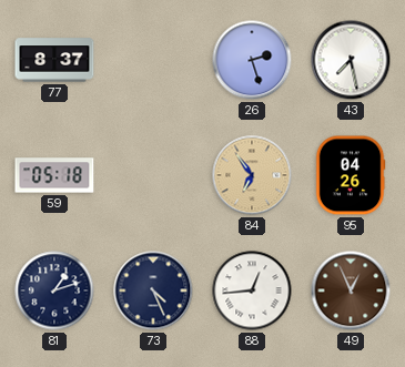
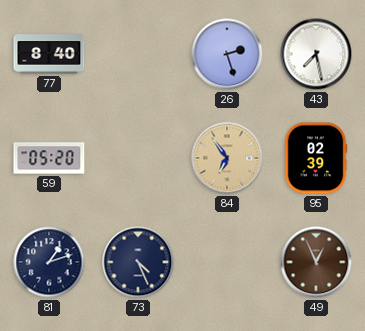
77: 8:37 -> 8:40
59: 05:18 -> 05:20
95: 04:26 -> 02:39
88: 12:44 -> none
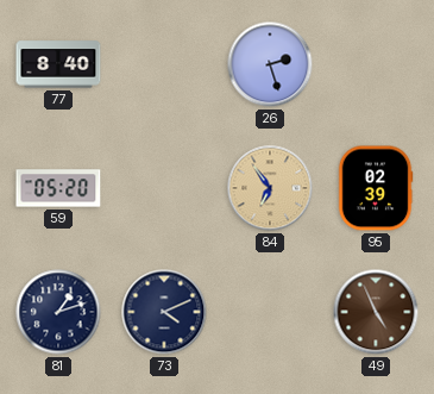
43: 7:28 -> none
73: 4:26 -> 4:11
49: 12:56 -> 4:56
